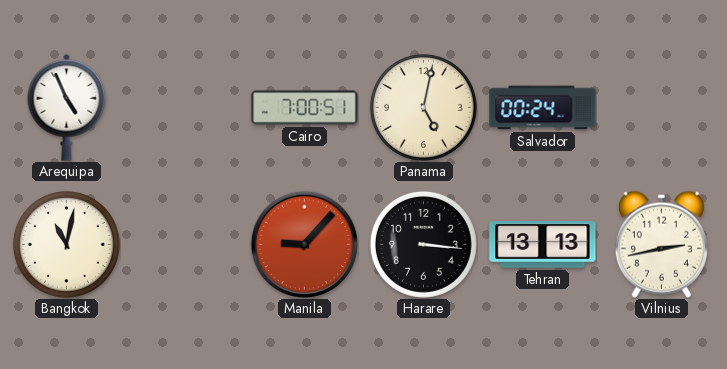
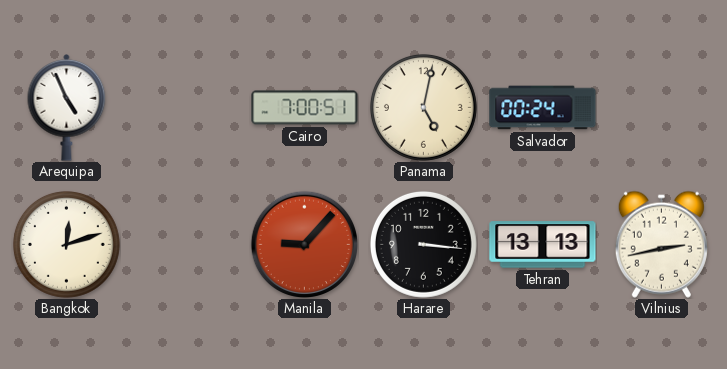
Bangkok: 11:02 -> 12:12
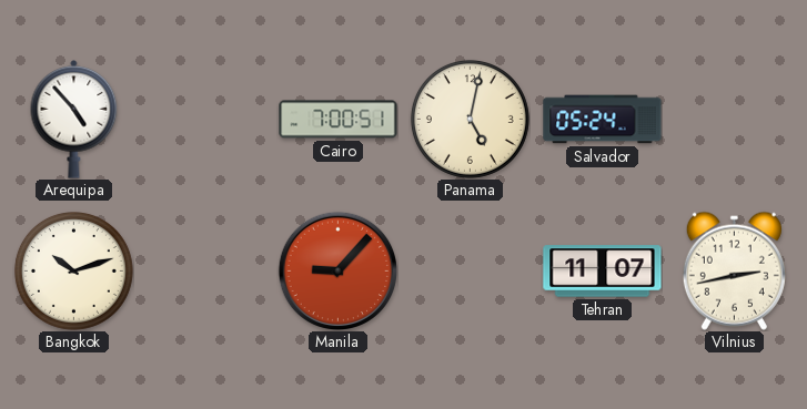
Arequipa: 4:56 -> 4:53
Salvador: 00:24 -> 05:24
Bangkok: 12:12 -> 10:12
Harare: 3:16 -> none
Tehran: 13:13 -> 11:07
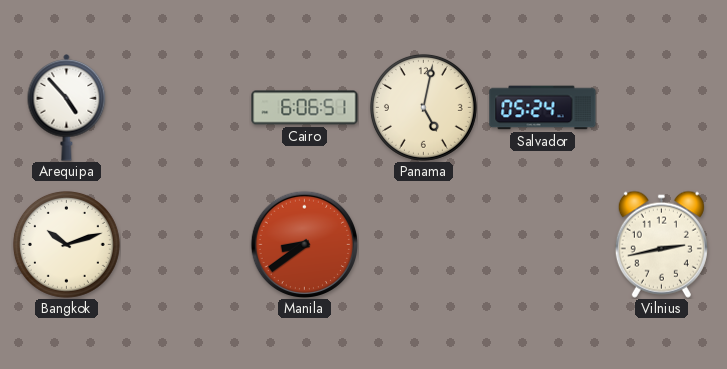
Cairo: 7:00 -> 6:06
Manila: 9:07 -> 8:39
Tehran: 11:07 -> none
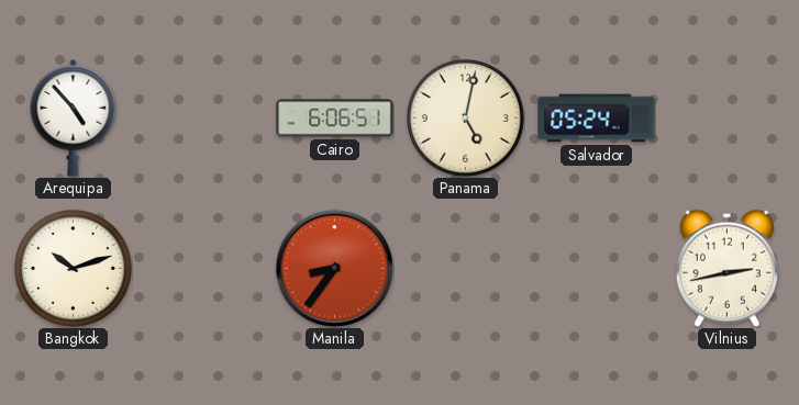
Manila: 8:39 -> 8:36
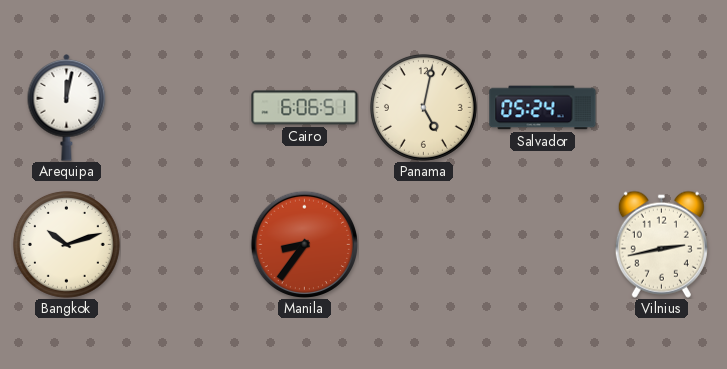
Arequipa: 4:53 -> 12:02
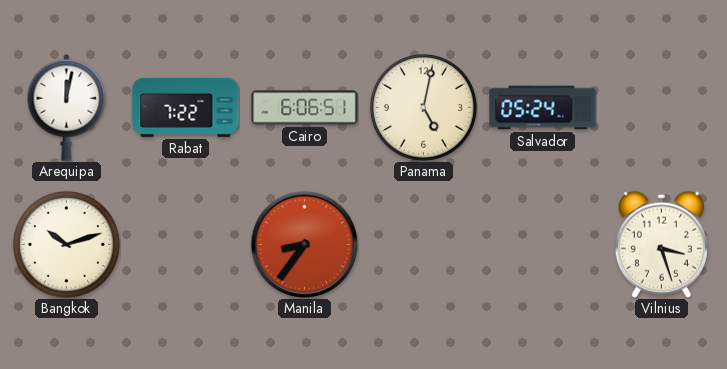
Rabat: none -> 7:22
Vilnius: 2:43 -> 3:27
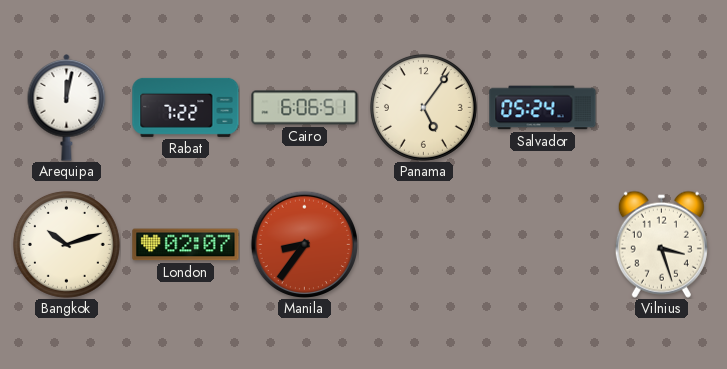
Panama: 5:02 -> 5:06
London: none -> 02:07
